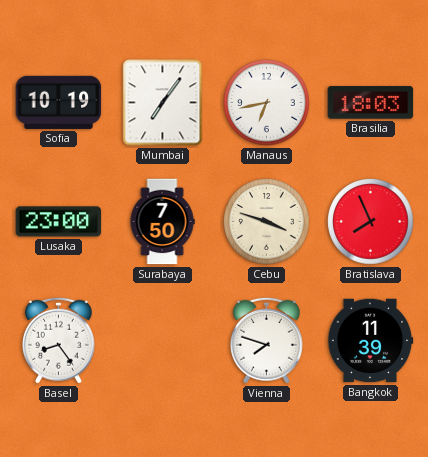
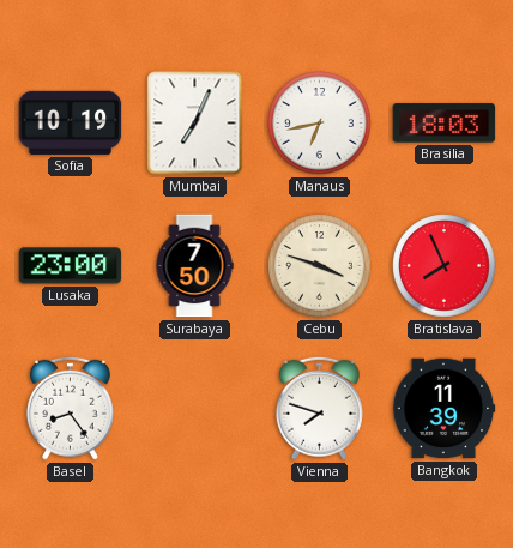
Mumbai: 7:06 -> 7:04
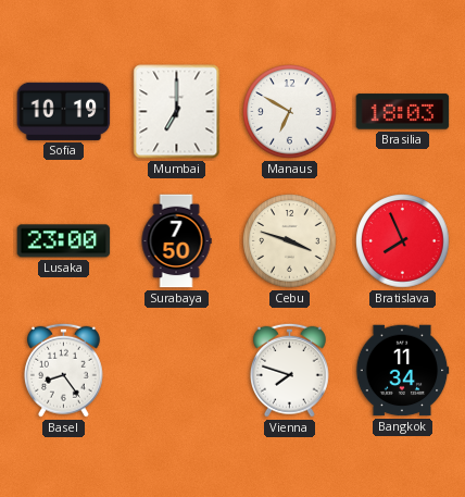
Mumbai: 7:04 -> 7:00
Manaus: 6:43 -> 6:50
Bangkok: 11:39 -> 11:34
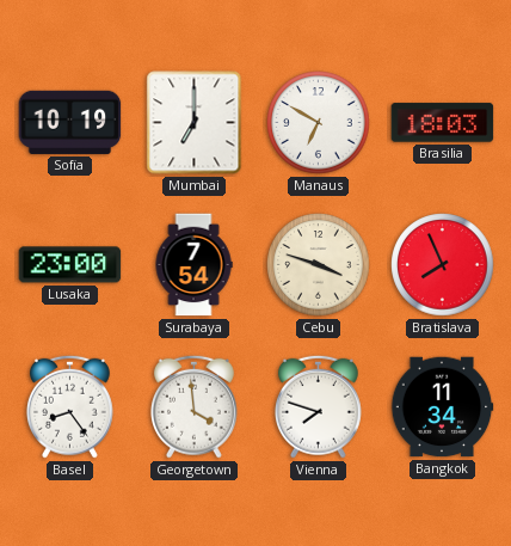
Surabaya: 7:50 -> 7:54
Georgetown: none -> 3:59
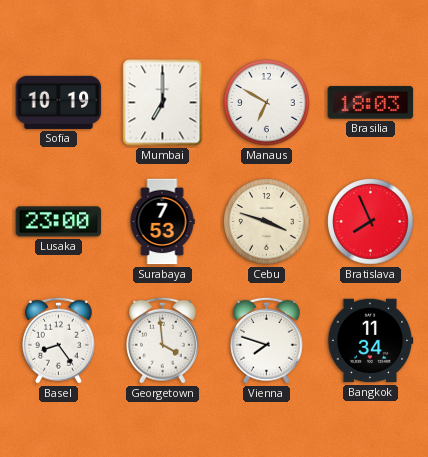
Surabaya: 7:54 -> 7:53
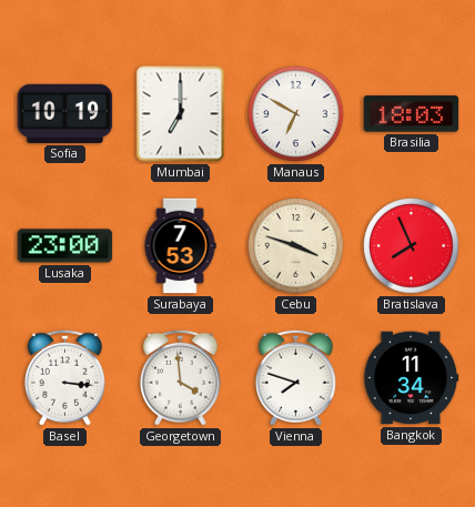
Basel: 8:24 -> 3:16
